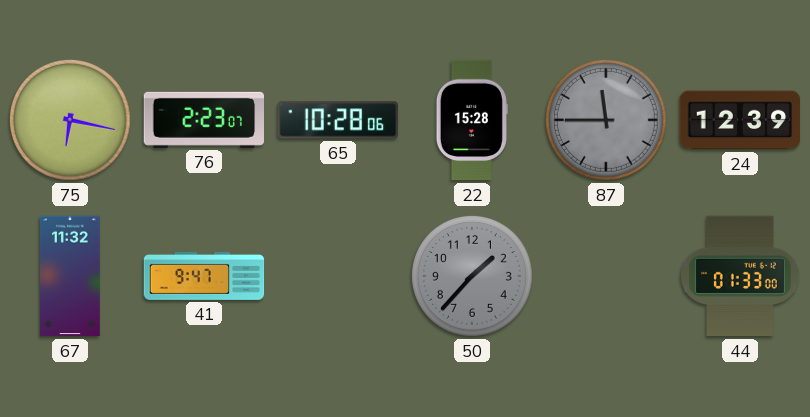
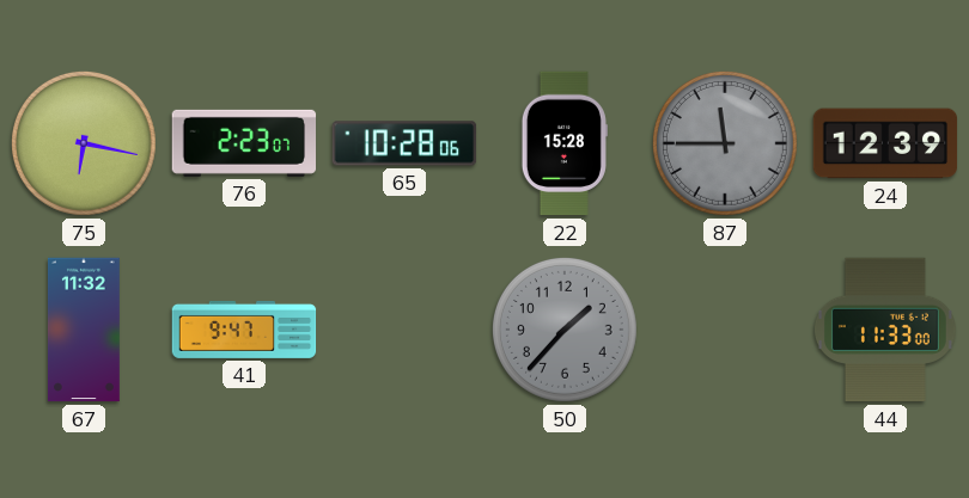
44: 01:33 -> 11:33
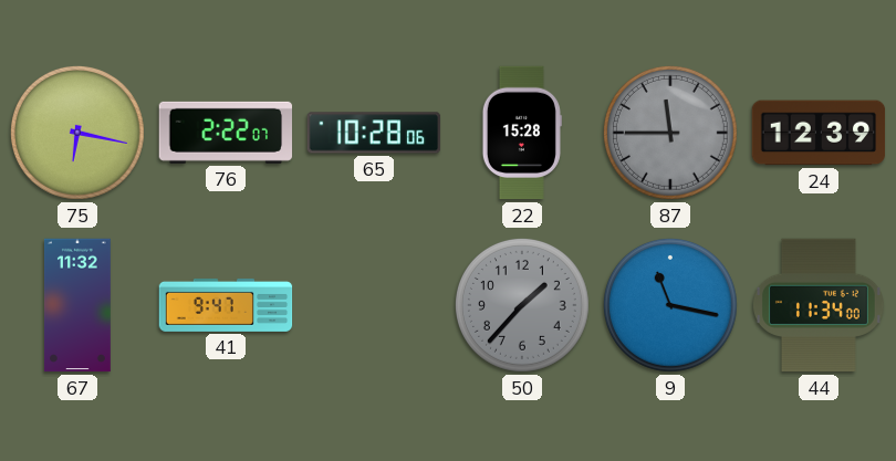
76: 2:23 -> 2:22
9: none -> 11:17
44: 11:33 -> 11:34
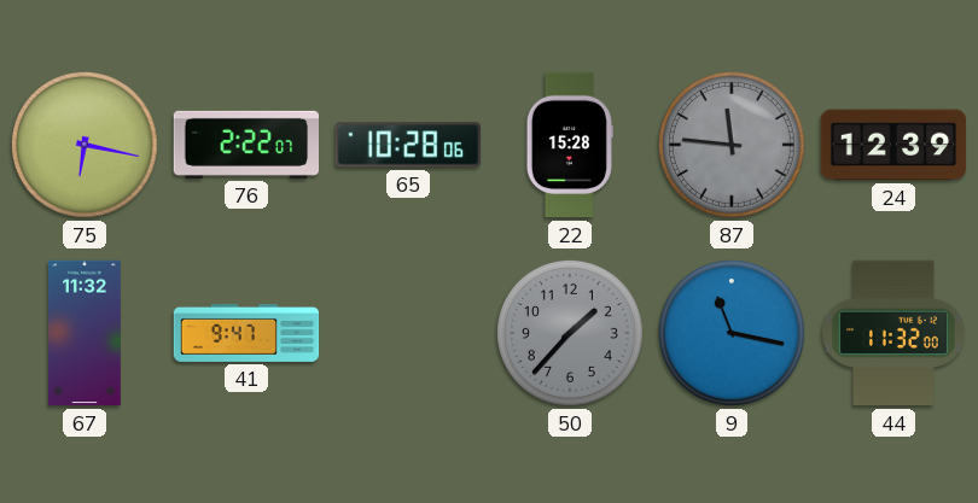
87: 11:45 -> 11:46
44: 11:34 -> 11:32
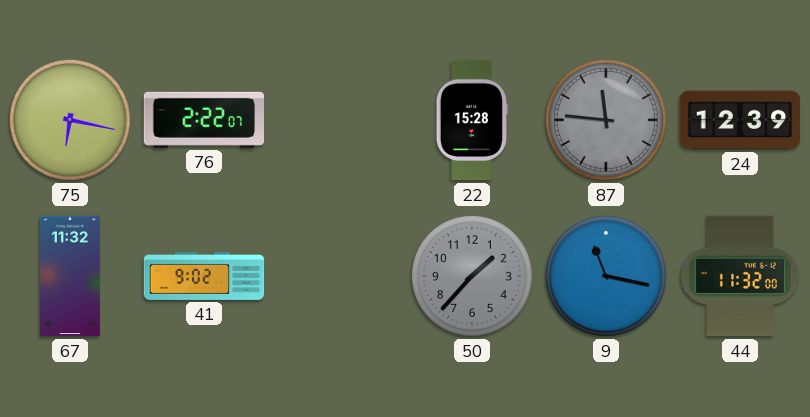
65: 10:28 -> none
41: 9:47 -> 9:02
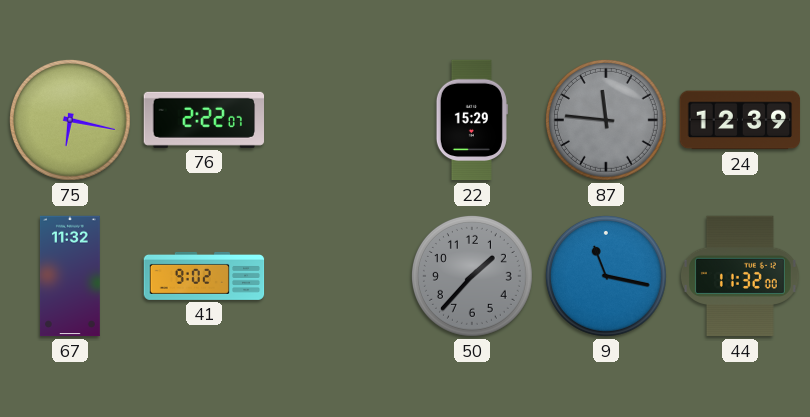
22: 15:28 -> 15:29
